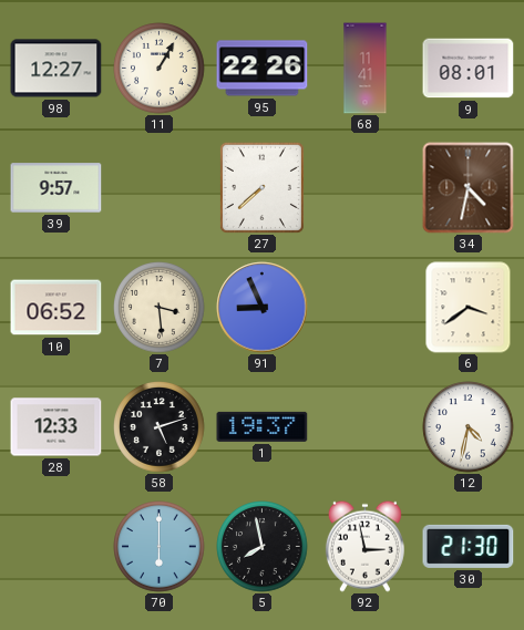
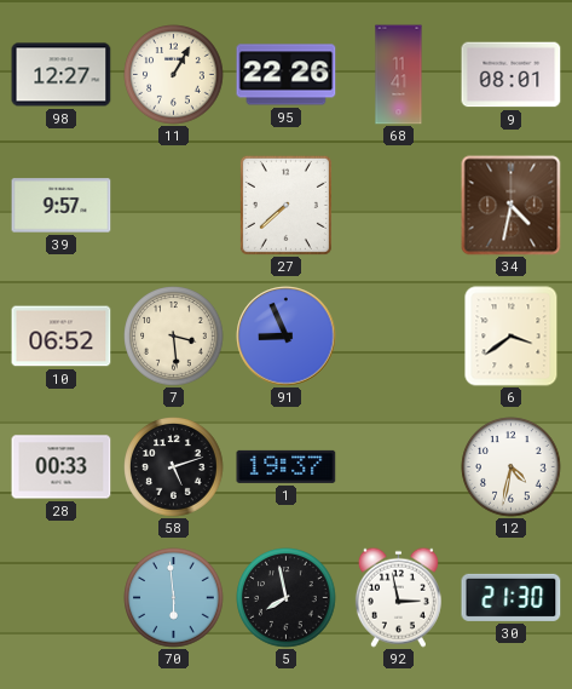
28: 12:33 -> 00:33
70: 6:00 -> 5:59
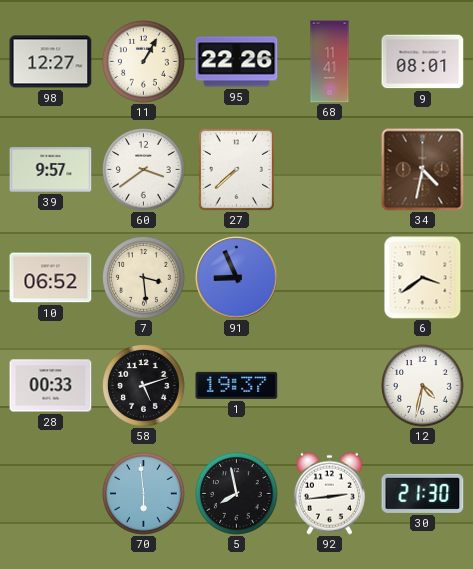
60: none -> 3:39
92: 2:58 -> 2:44
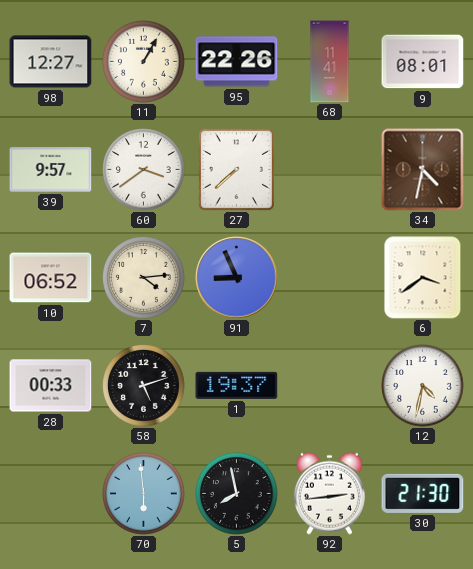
7: 3:29 -> 4:14
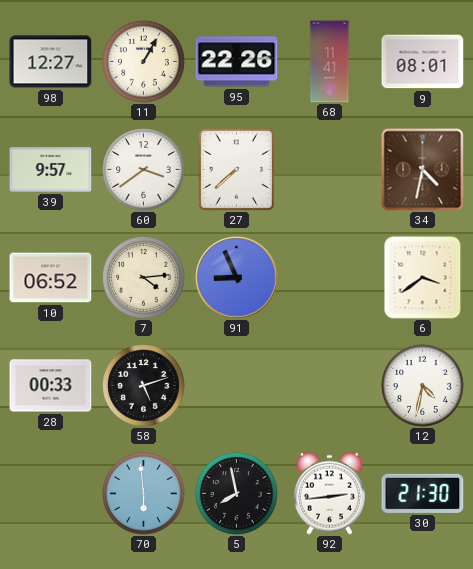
1: 19:37 -> none
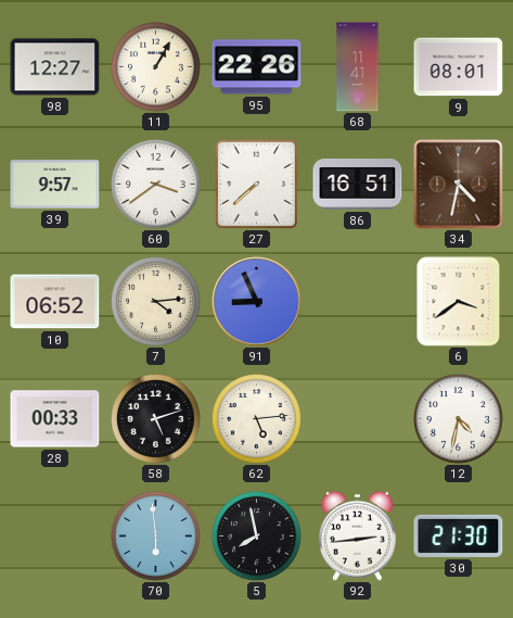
86: none -> 16:51
62: none -> 5:14
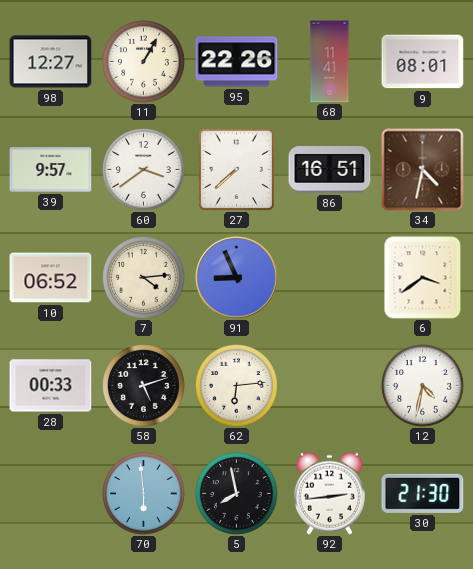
62: 5:14 -> 6:14
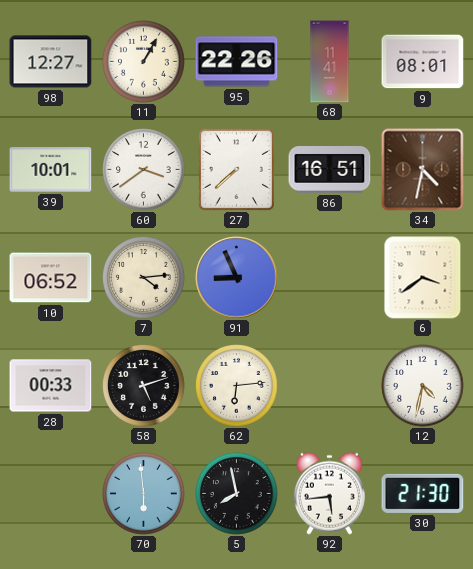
39: 9:57 -> 10:01
92: 2:44 -> 5:44
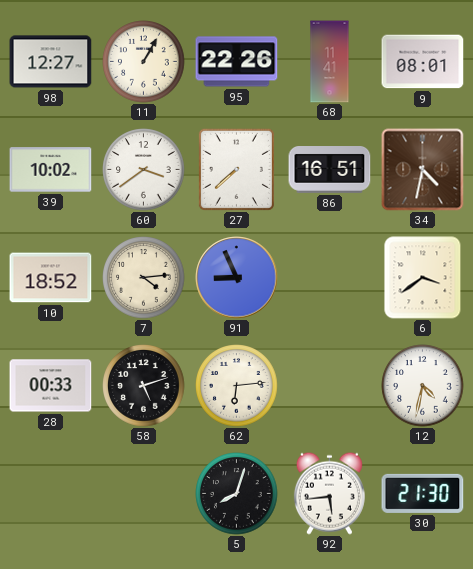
39: 10:01 -> 10:02
10: 06:52 -> 18:52
70: 5:59 -> none
5: 7:58 -> 8:03
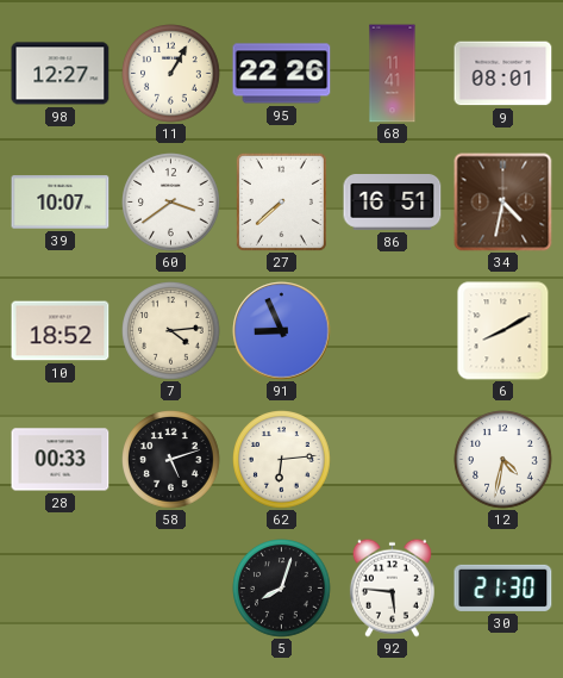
39: 10:02 -> 10:07
6: 3:39 -> 8:10
92: 5:44 -> 5:46
